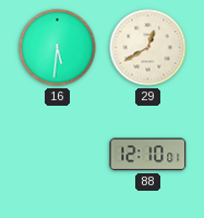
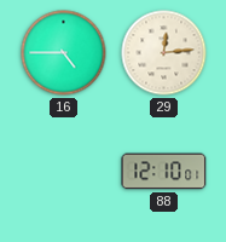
16: 5:31 -> 4:45
29: 12:40 -> 12:14
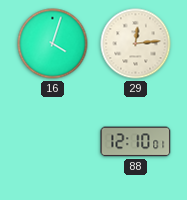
16: 4:45 -> 4:03
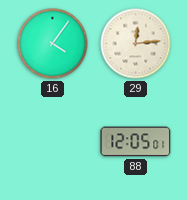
16: 4:03 -> 4:06
88: 12:10 -> 12:05
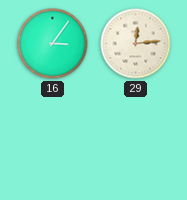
16: 4:06 -> 3:06
88: 12:05 -> none
